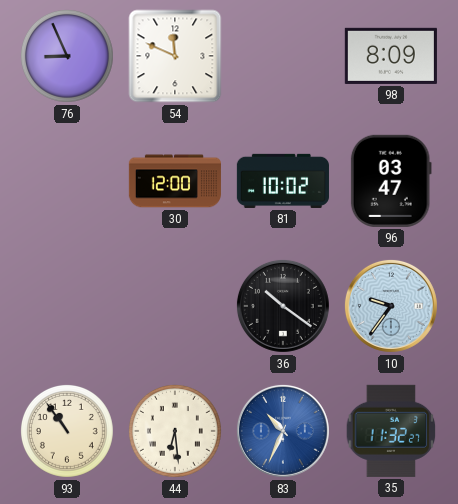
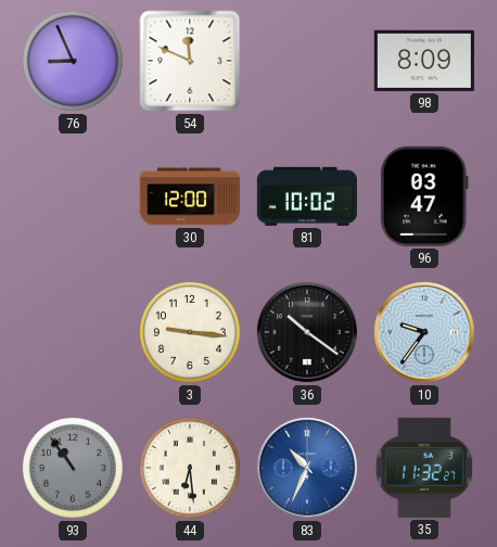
3: none -> 9:16
93 dial: cream -> grey
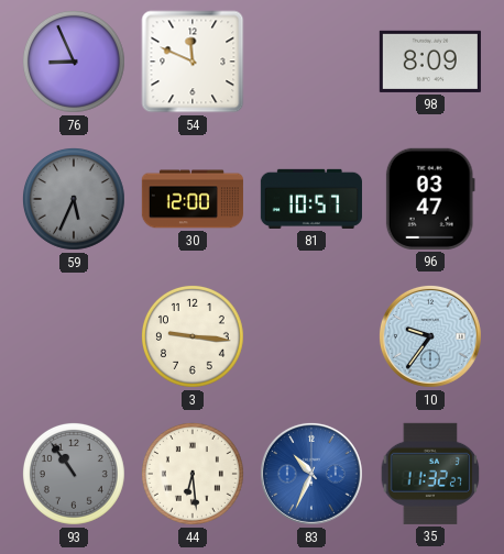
59: none -> 5:34
81: 10:02 -> 10:57
36: 10:21 -> none
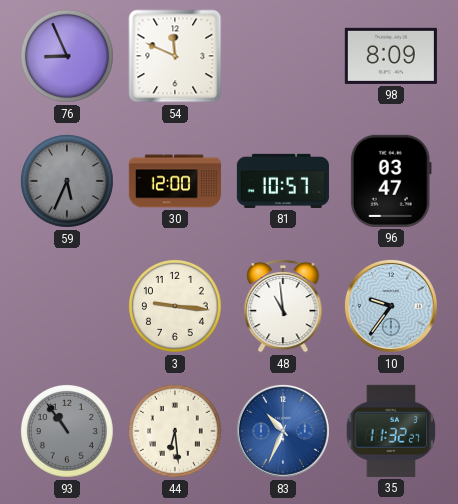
48: none -> 10:59
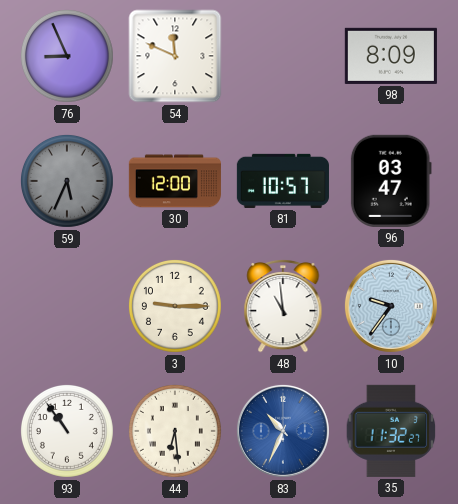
3: 9:16 -> 9:15
93 dial: grey -> white
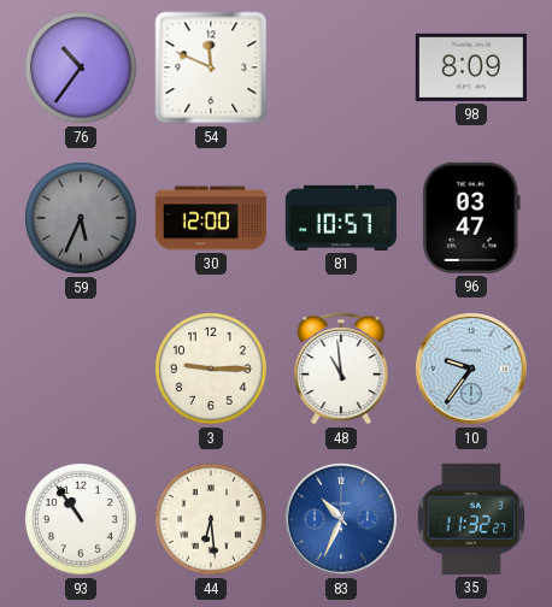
76: 8:56 -> 10:36
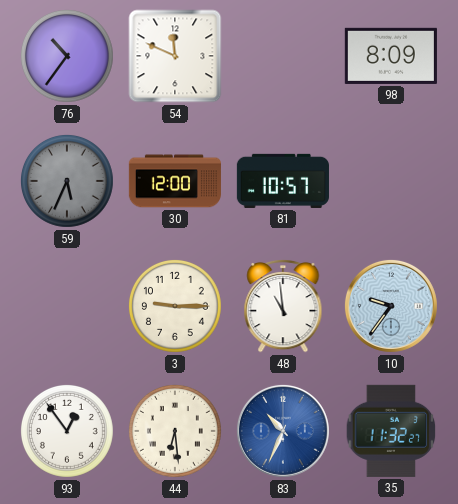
96: 03:47 -> none
93: 10:54 -> 12:54
